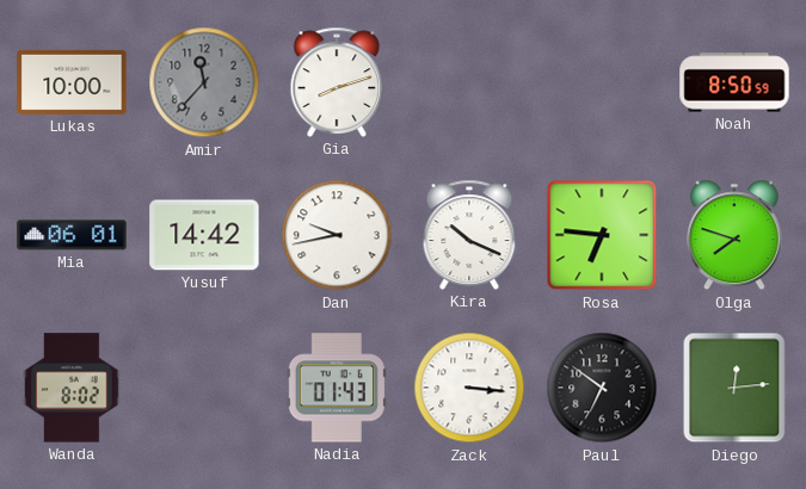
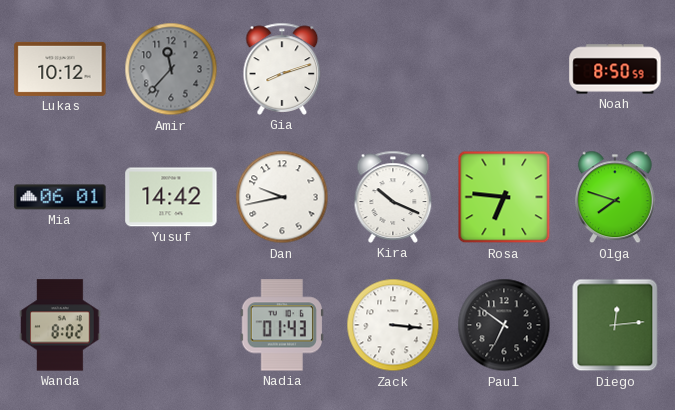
Lukas: 10:00 -> 10:12
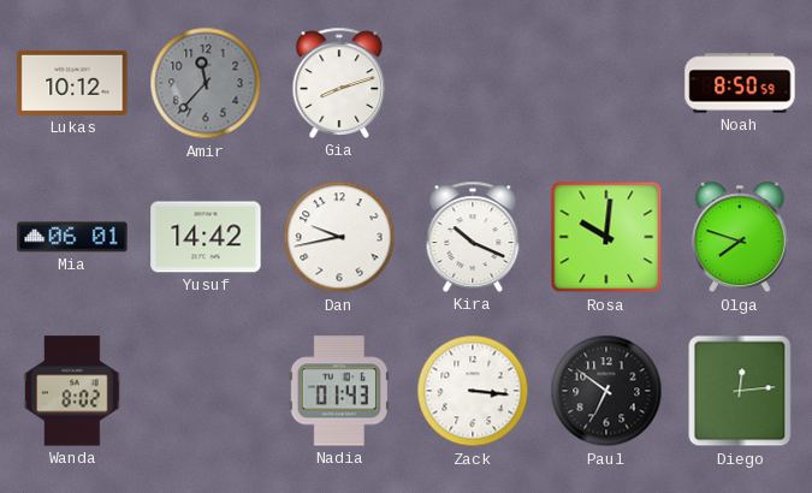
Rosa: 6:46 -> 10:01
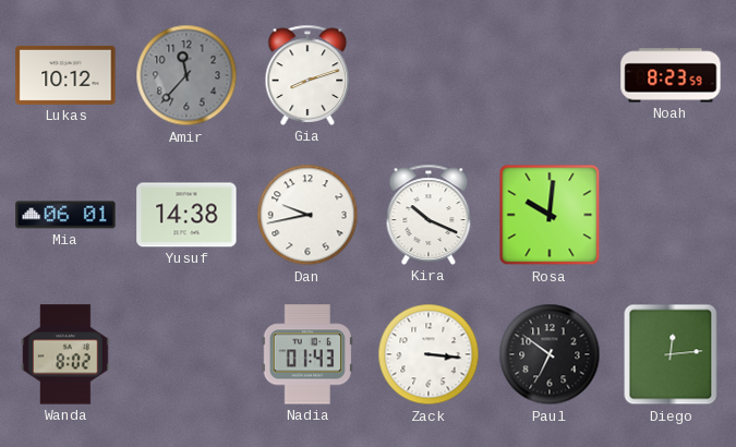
Noah: 8:50 -> 8:23
Yusuf: 14:42 -> 14:38
Olga: 7:48 -> none
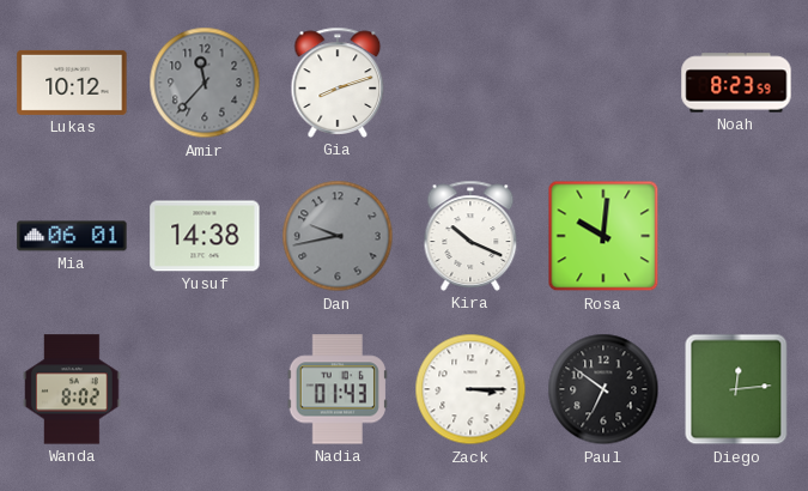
Dan dial: white -> grey
Zack: 3:16 -> 3:15
